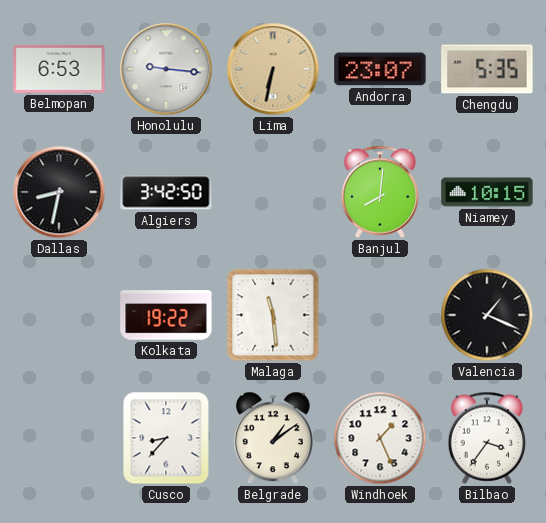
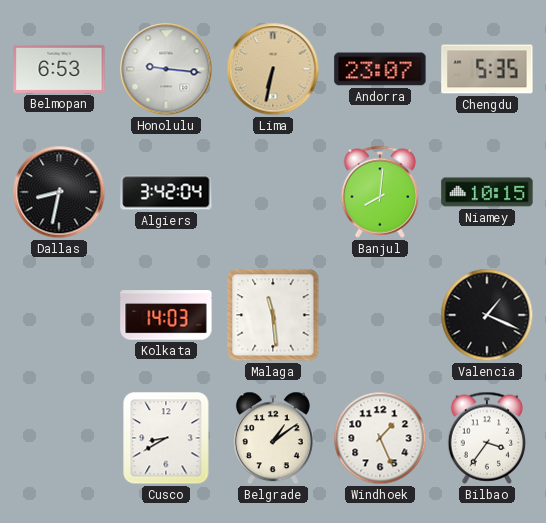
Algiers: 3:42:50 -> 3:42:04
Kolkata: 19:22 -> 14:03
Cusco: 8:37 -> 8:40
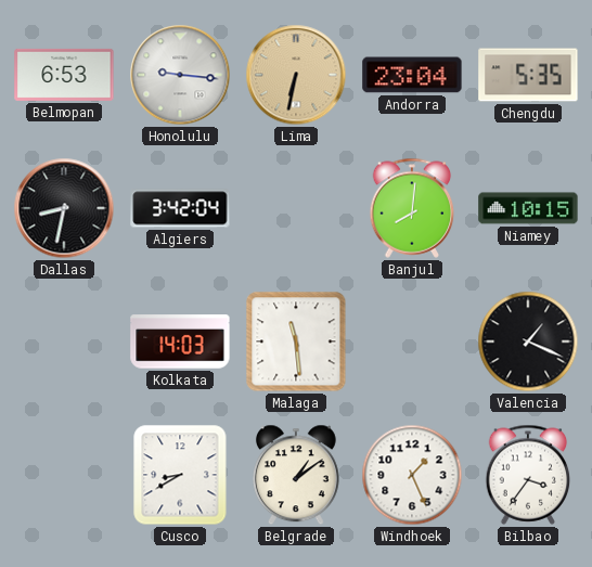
Andorra: 23:07 -> 23:04
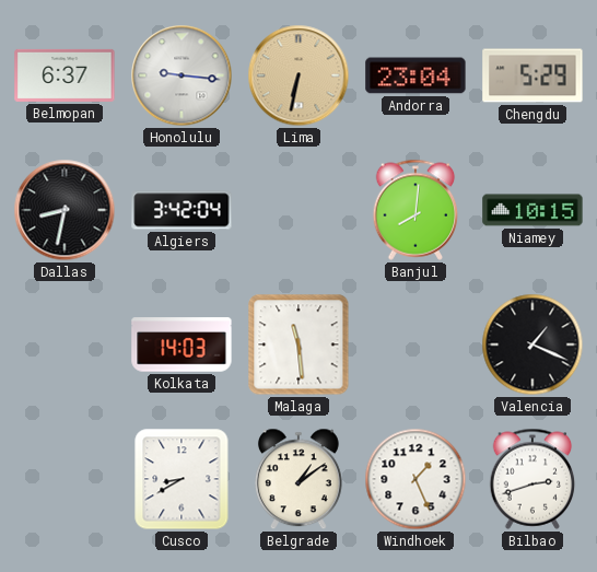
Belmopan: 6:53 -> 6:37
Chengdu: 5:35 -> 5:29
Bilbao: 3:36 -> 2:42
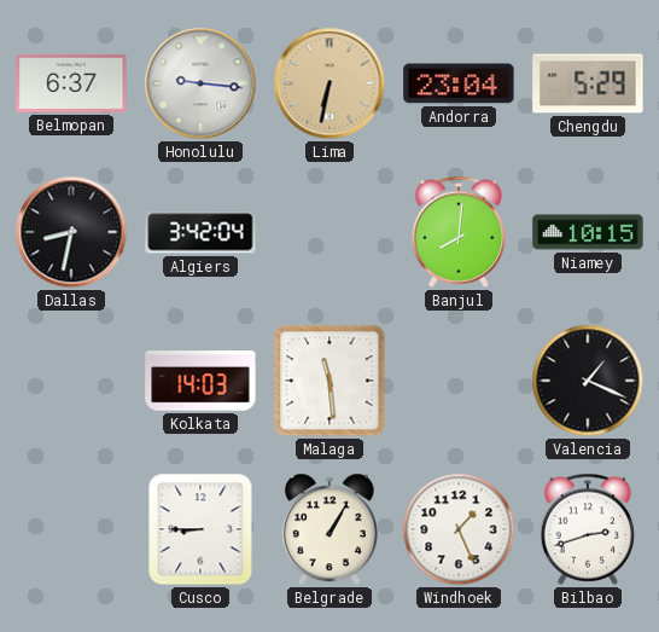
Cusco: 8:40 -> 8:45
Belgrade: 1:09 -> 1:05
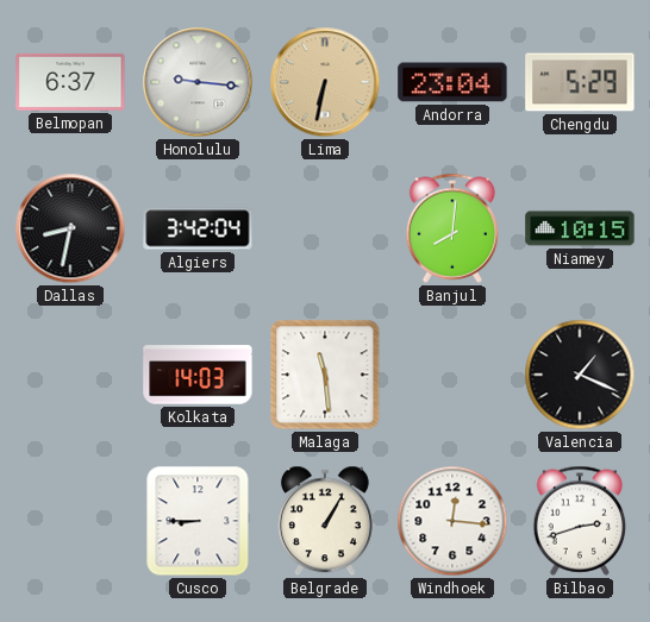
Windhoek: 1:26 -> 12:16
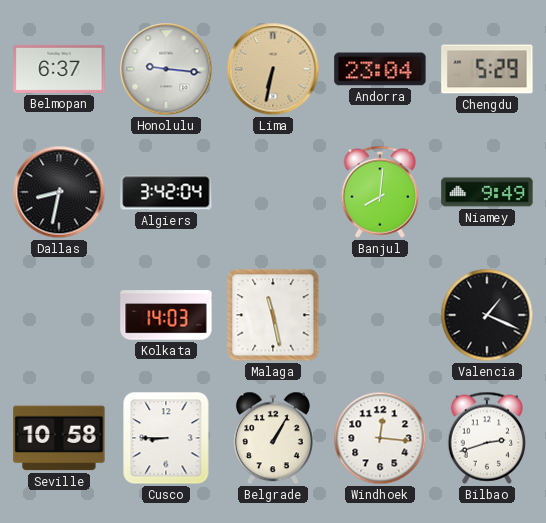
Niamey: 10:15 -> 9:49
Malaga: 11:29 -> 11:28
Seville: none -> 10:58
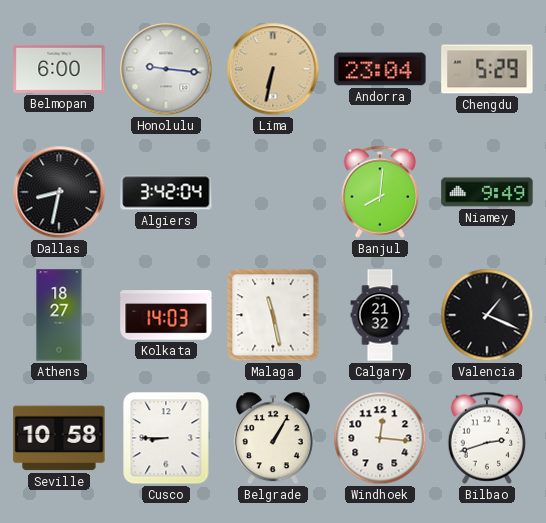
Belmopan: 6:37 -> 6:00
Athens: none -> 18:27
Calgary: none -> 21:32
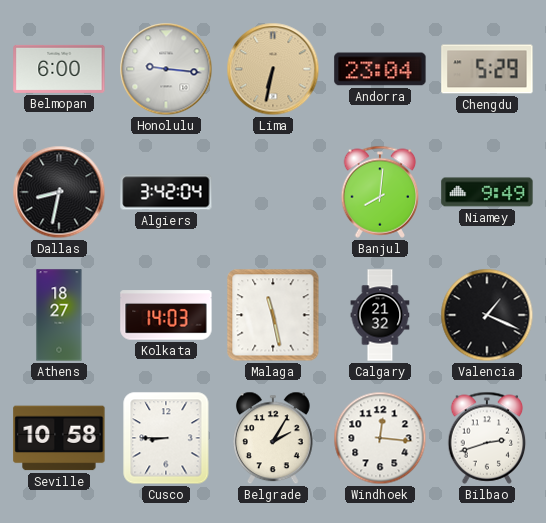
Belgrade: 1:05 -> 2:05
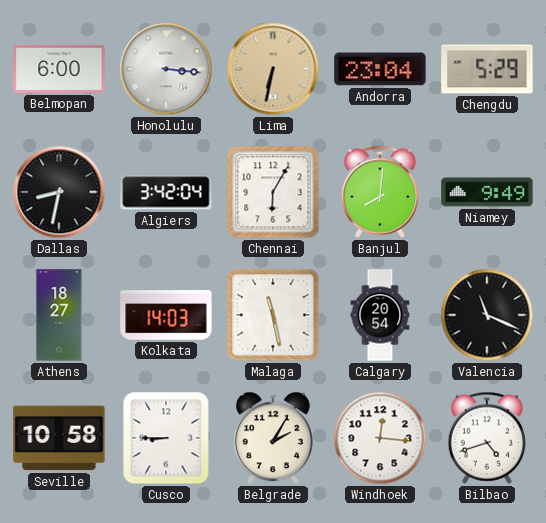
Honolulu: 9:16 -> 3:16
Chennai: none -> 6:05
Calgary: 21:32 -> 20:54
Valencia: 1:19 -> 11:19
Bilbao: 2:42 -> 4:42
